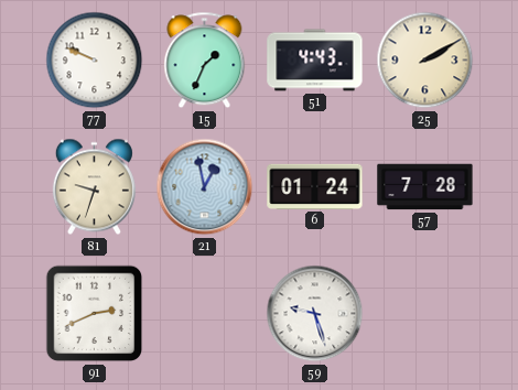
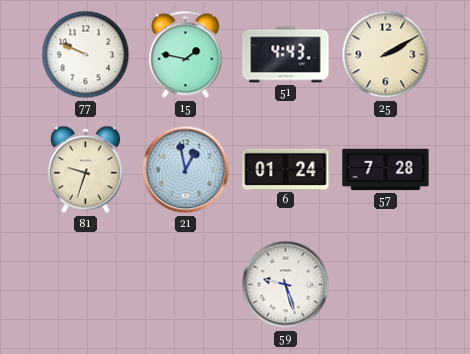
15: 1:34 -> 1:47
91: 2:41 -> none
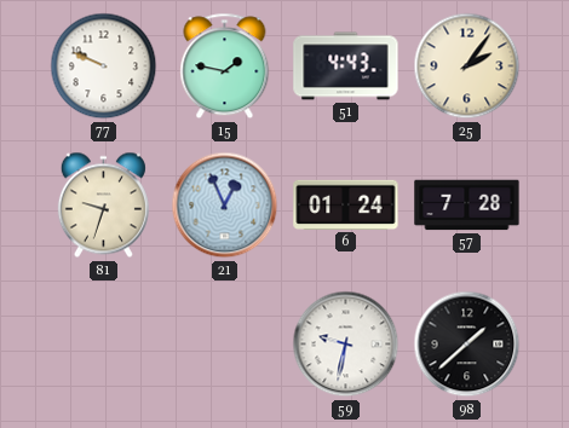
25: 2:10 -> 2:06
21: 12:58 -> 12:56
59: 9:27 -> 9:32
98: none -> 1:38
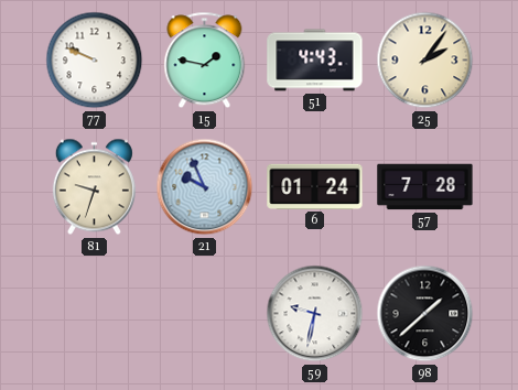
21: 12:56 -> 9:56
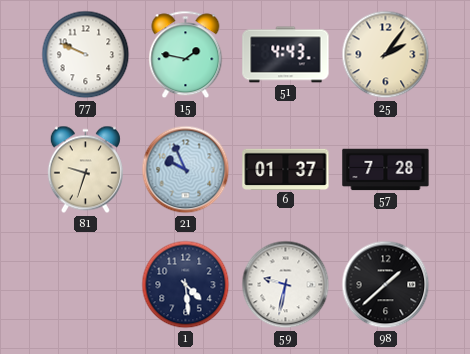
6: 01:24 -> 01:37
1: none -> 4:29
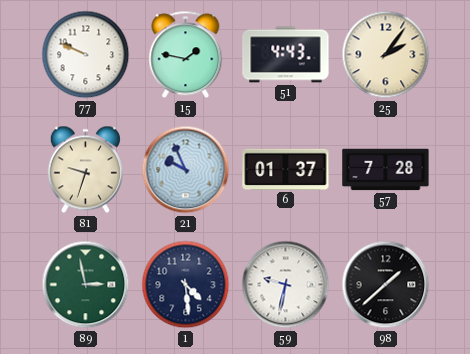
89: none -> 2:58
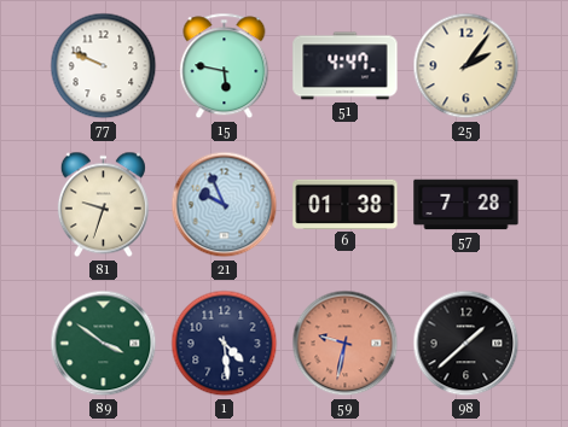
15: 1:47 -> 5:47
51: 4:43 -> 4:47
6: 01:37 -> 01:38
89: 2:58 -> 3:51
59 dial: white -> salmon
